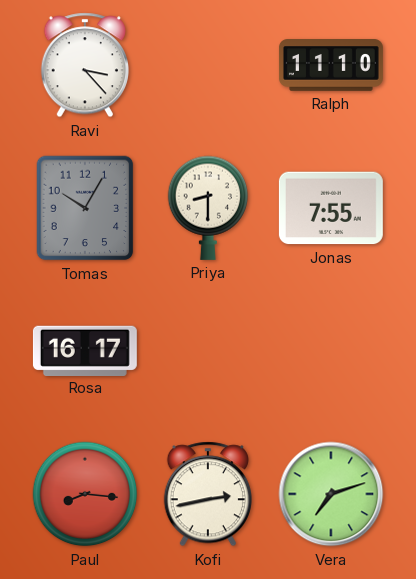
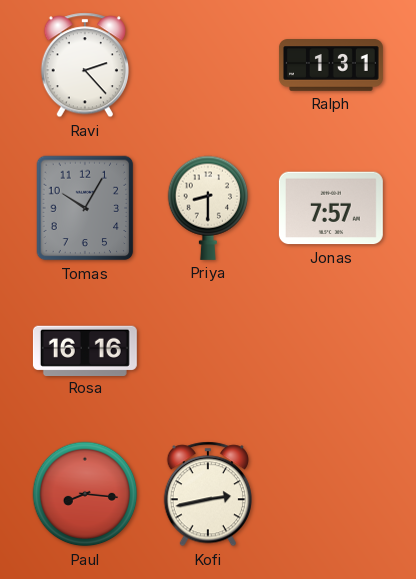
Ravi: 3:23 -> 2:23
Ralph: 11:10 -> 1:31
Jonas: 7:55 -> 7:57
Rosa: 16:17 -> 16:16
Vera: 7:12 -> none
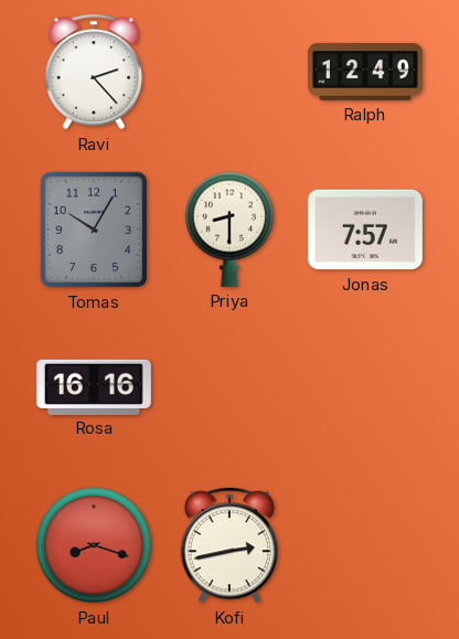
Ralph: 1:31 -> 12:49
Paul: 8:16 -> 8:18
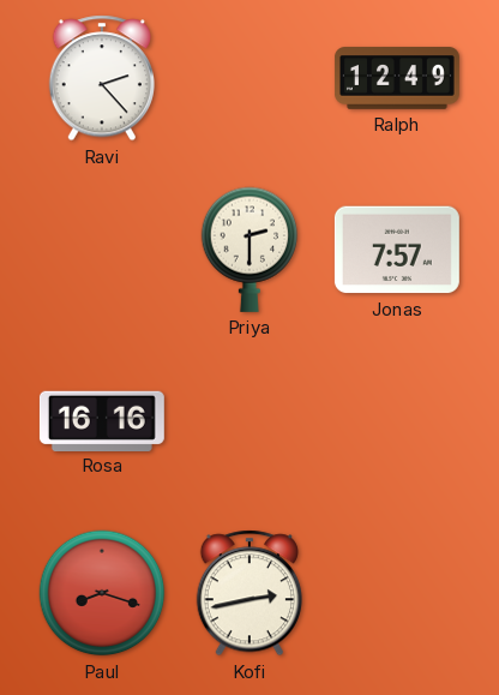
Tomas: 10:05 -> none
Priya: 8:30 -> 2:30
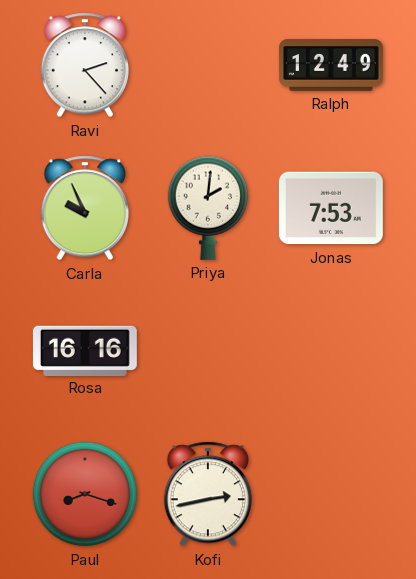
Carla: none -> 9:56
Priya: 2:30 -> 2:01
Jonas: 7:57 -> 7:53
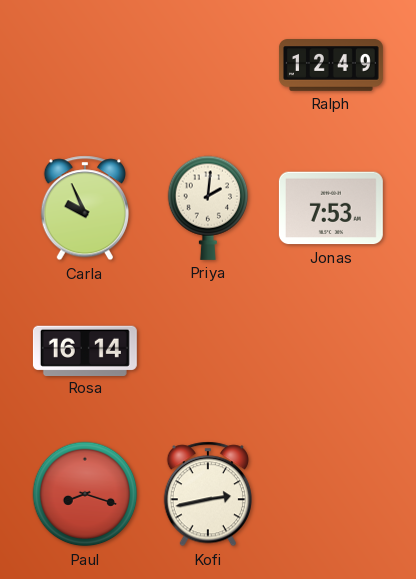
Ravi: 2:23 -> none
Rosa: 16:16 -> 16:14
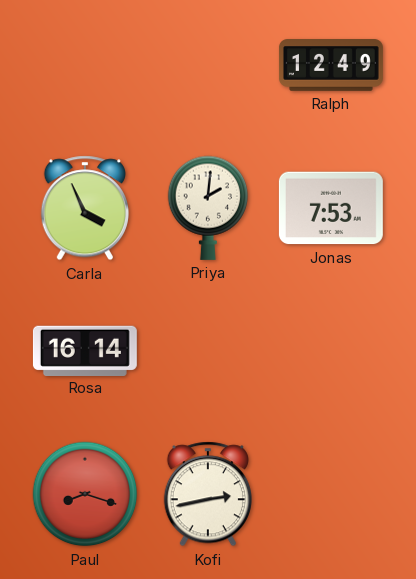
Carla: 9:56 -> 3:56
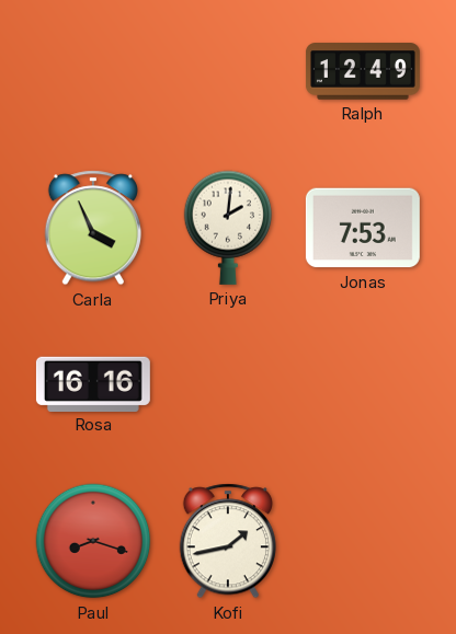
Rosa: 16:14 -> 16:16
Kofi: 2:43 -> 1:43
